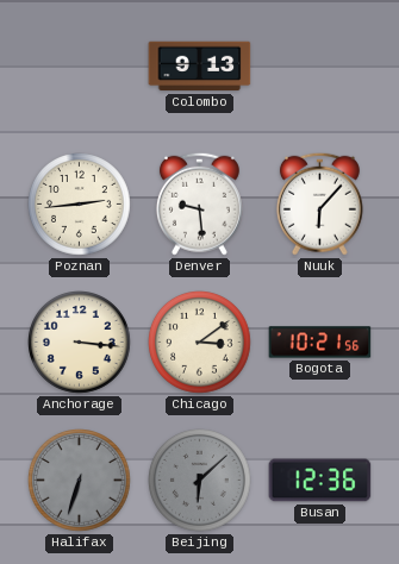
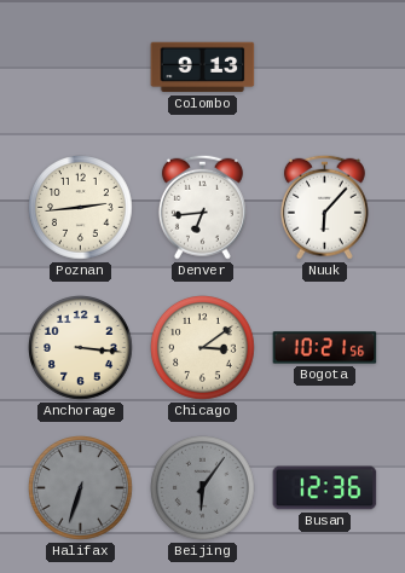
Denver: 9:29 -> 6:44
Beijing: 6:08 -> 6:06
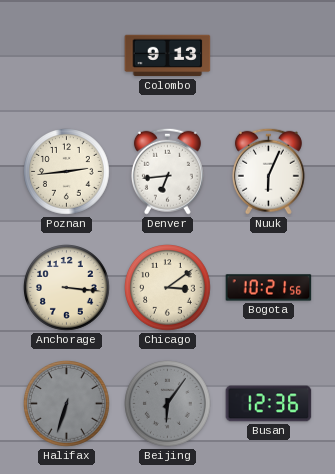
Nuuk: 6:07 -> 6:04
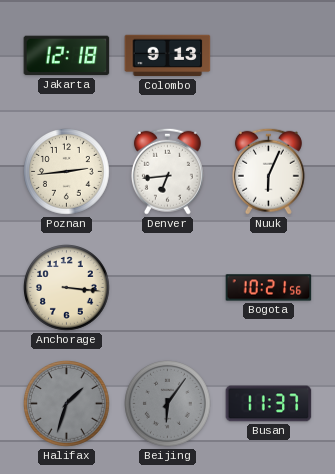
Jakarta: none -> 12:18
Chicago: 3:09 -> none
Halifax: 6:33 -> 1:33
Busan: 12:36 -> 11:37
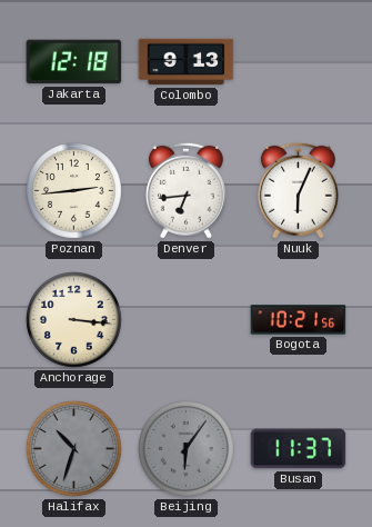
Halifax: 1:33 -> 10:33
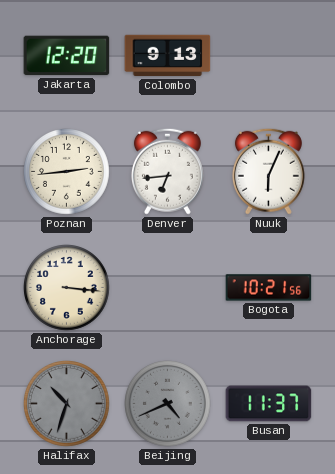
Jakarta: 12:18 -> 12:20
Beijing: 6:06 -> 4:41
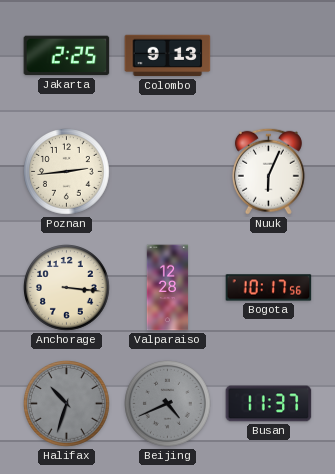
Jakarta: 12:20 -> 2:25
Denver: 6:44 -> none
Valparaiso: none -> 12:28
Bogota: 10:21 -> 10:17
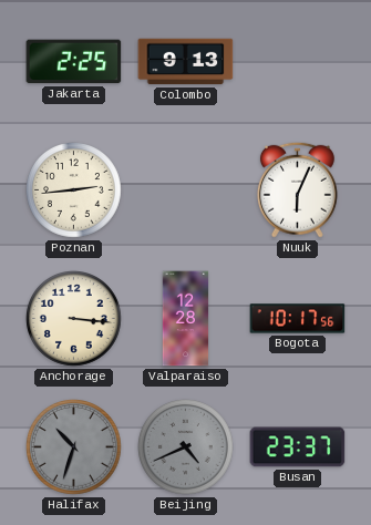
Busan: 11:37 -> 23:37
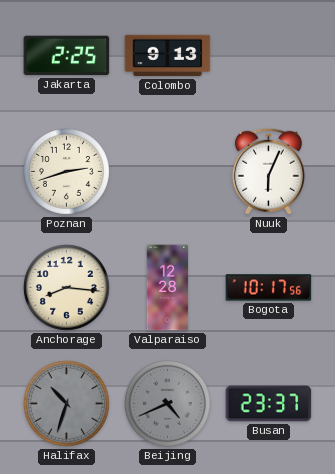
Poznan: 2:44 -> 2:42
Anchorage: 3:16 -> 8:16
